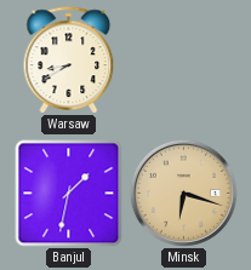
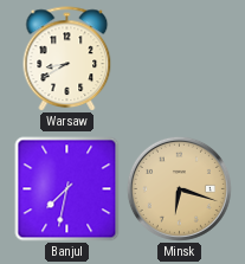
Banjul: 1:32 -> 7:32
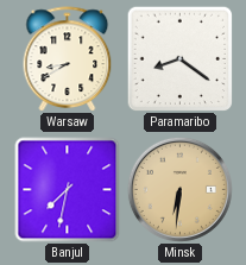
Paramaribo: none -> 8:21
Minsk: 6:18 -> 6:31
